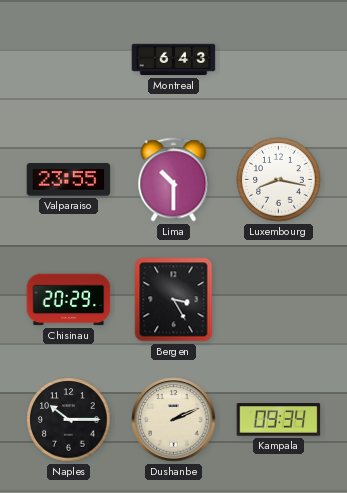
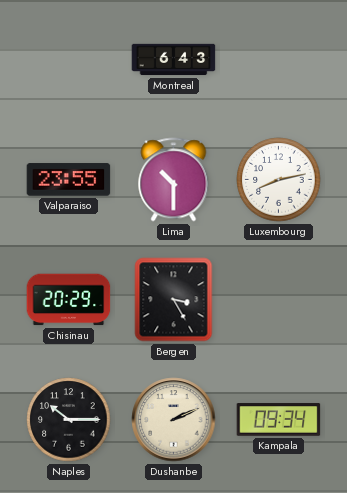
Luxembourg: 8:17 -> 8:13
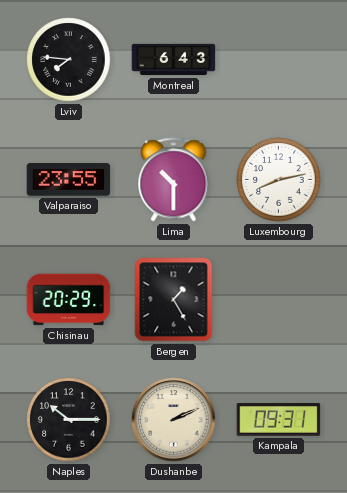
Lviv: none -> 7:46
Bergen: 3:25 -> 1:25
Kampala: 09:34 -> 09:31
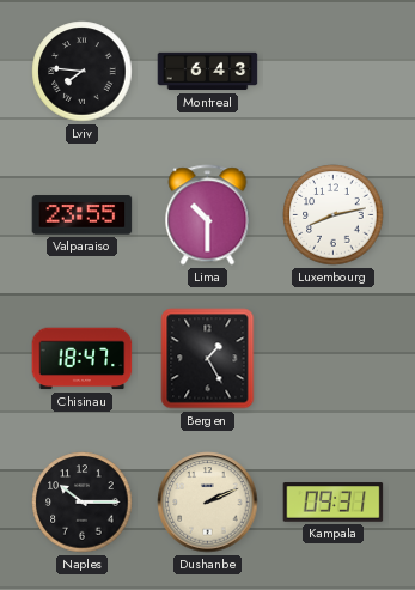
Chisinau: 20:29 -> 18:47
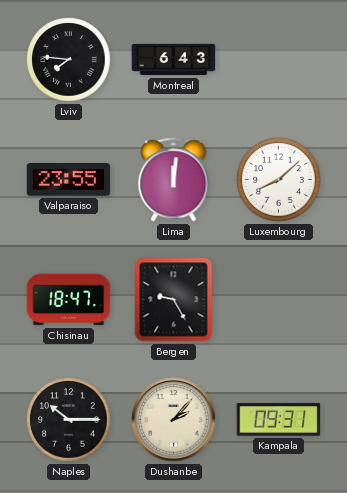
Lima: 10:30 -> 12:01
Luxembourg: 8:13 -> 8:08
Bergen: 1:25 -> 9:25
Dushanbe: 2:11 -> 2:07
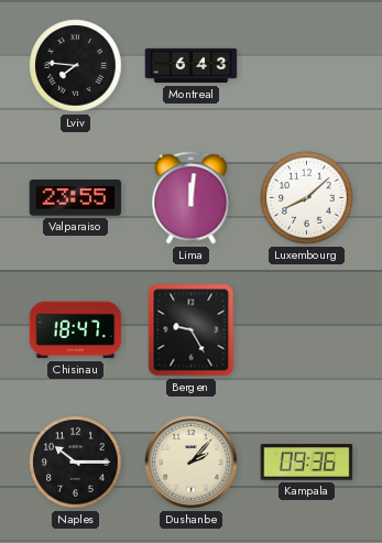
Kampala: 09:31 -> 09:36
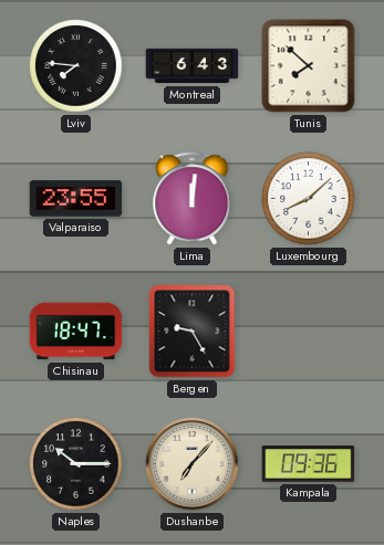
Tunis: none -> 7:52
Dushanbe: 2:07 -> 7:07
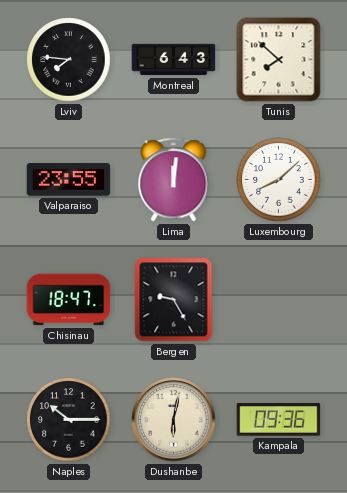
Dushanbe: 7:07 -> 6:02
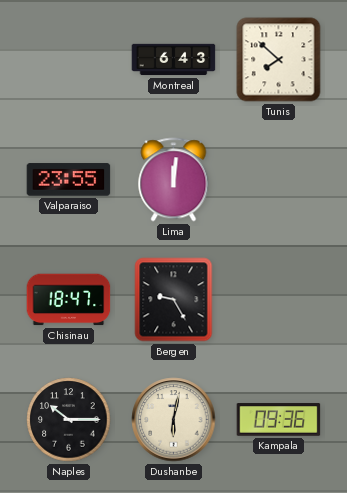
Lviv: 7:46 -> none
Luxembourg: 8:08 -> none
